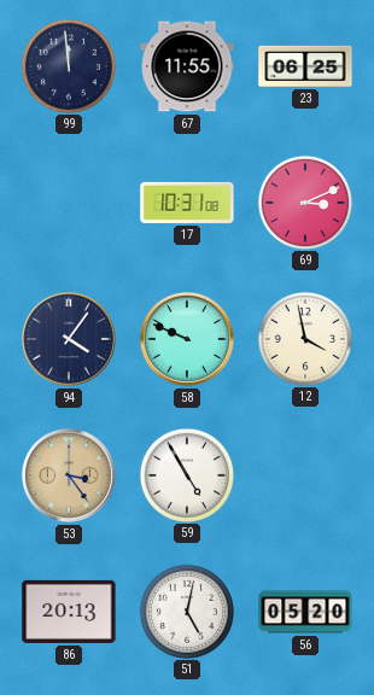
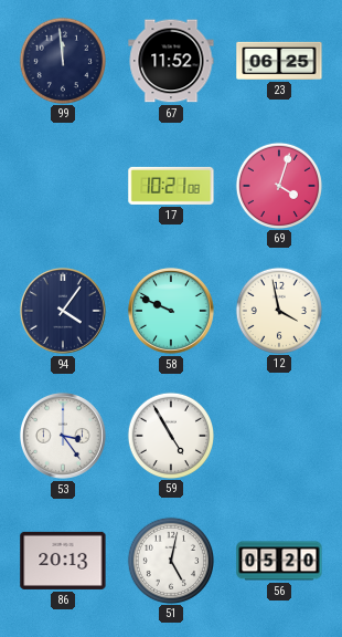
67: 11:55 -> 11:52
17: 10:31 -> 10:21
69: 3:11 -> 4:03
53 dial: champagne -> white
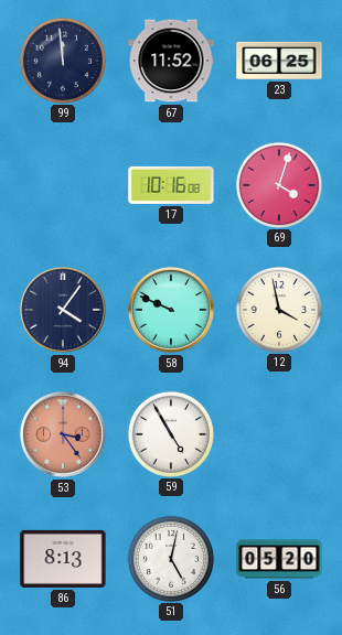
17: 10:21 -> 10:16
53 dial: white -> salmon
86: 20:13 -> 8:13
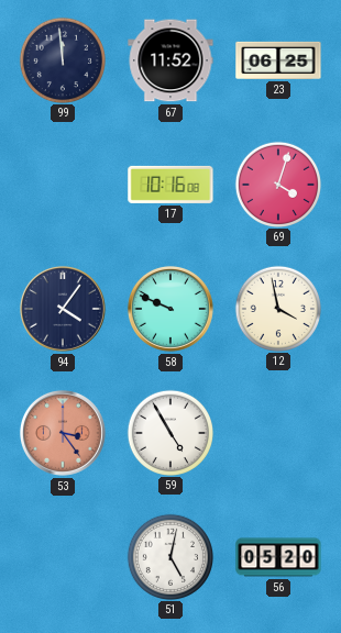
86: 8:13 -> none
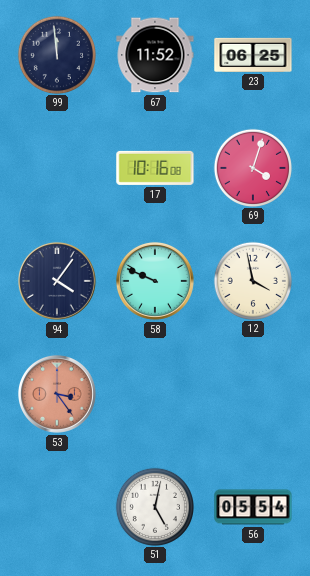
59: 4:55 -> none
56: 05:20 -> 05:54
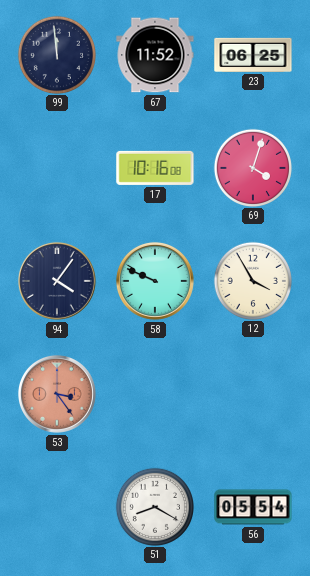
12: 3:58 -> 3:55
51: 5:02 -> 8:20
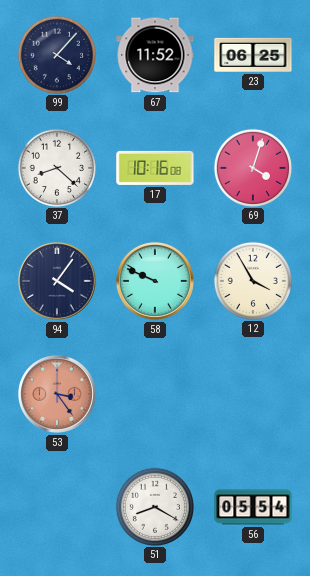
99: 11:59 -> 4:07
37: none -> 8:22
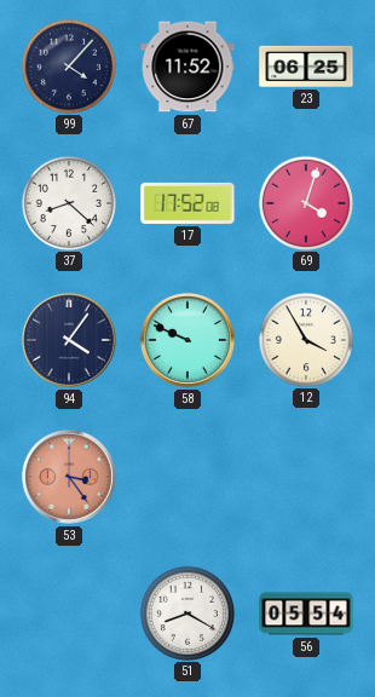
17: 10:16 -> 17:52
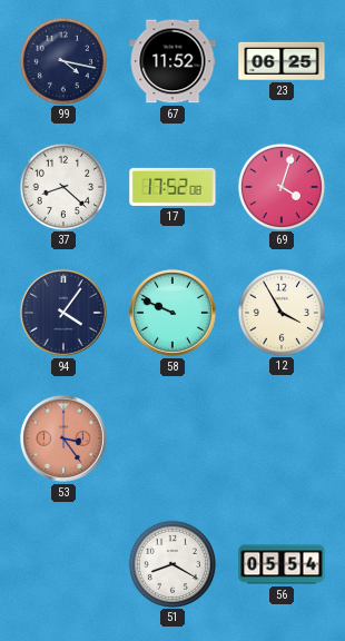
99: 4:07 -> 4:17
